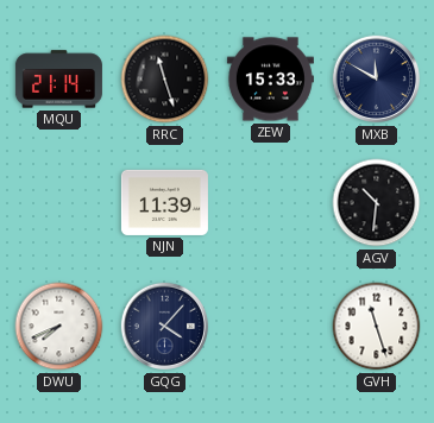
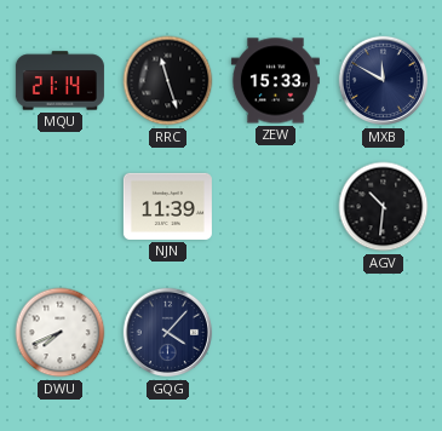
GVH: 11:27 -> none
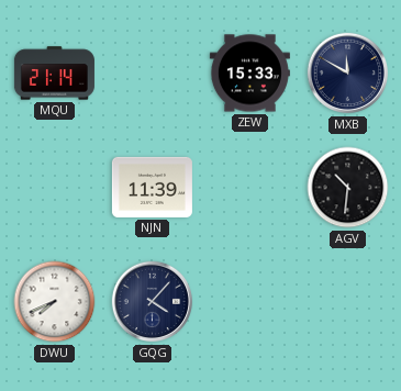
RRC: 11:27 -> none
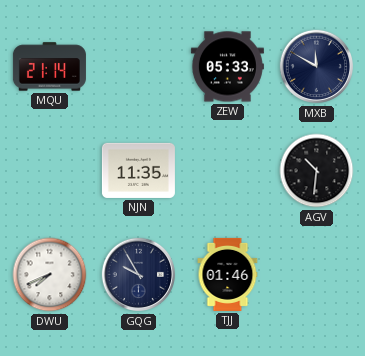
ZEW: 15:33 -> 05:33
NJN: 11:39 -> 11:35
GQG: 4:07 -> 9:55
TJJ: none -> 01:46
